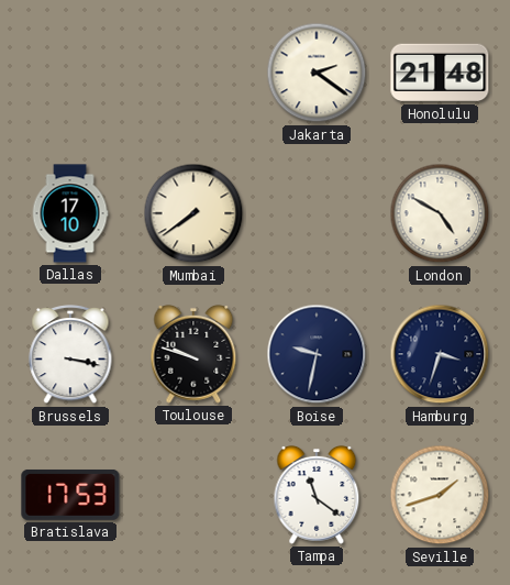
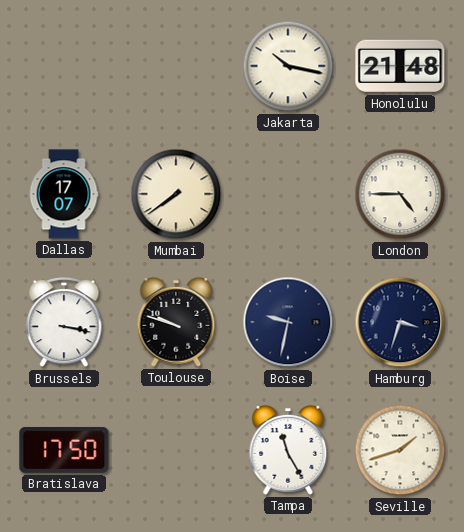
Jakarta: 2:21 -> 10:17
Dallas: 17:10 -> 17:07
London: 4:50 -> 4:45
Bratislava: 17:53 -> 17:50
Tampa: 11:21 -> 11:25
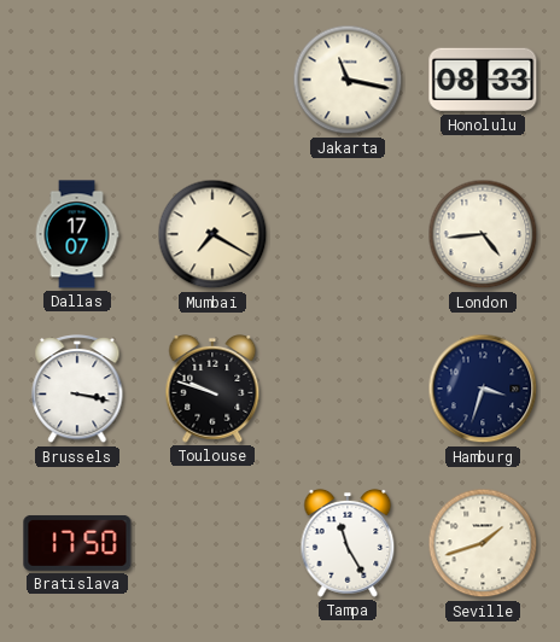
Jakarta: 10:17 -> 11:17
Honolulu: 21:48 -> 08:33
Mumbai: 7:39 -> 7:20
London: 4:45 -> 4:44
Boise: 9:32 -> none
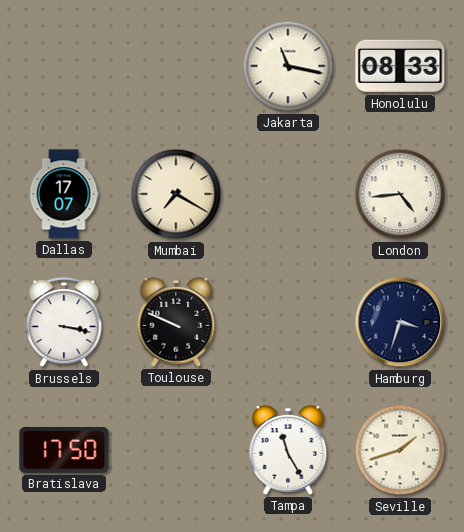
Toulouse: 9:48 -> 9:49
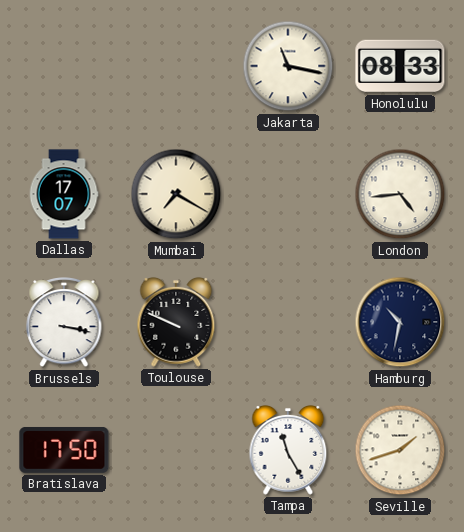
Hamburg: 3:33 -> 10:32
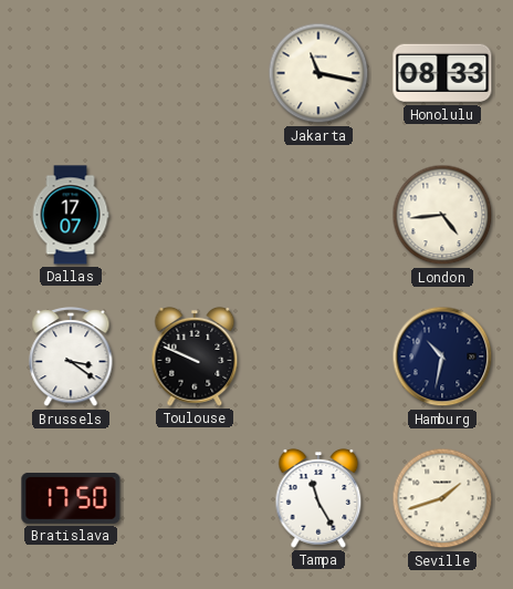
Mumbai: 7:20 -> none
Brussels: 3:17 -> 3:21
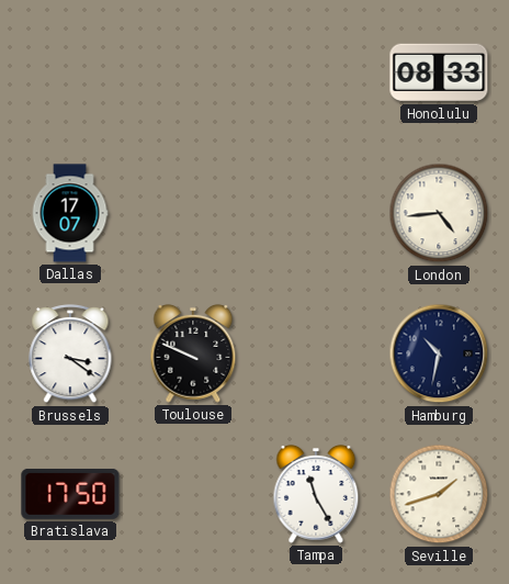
Jakarta: 11:17 -> none
